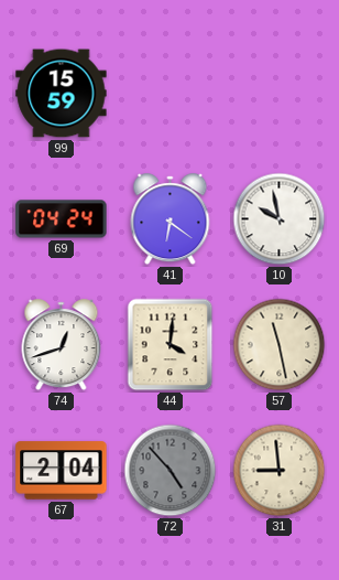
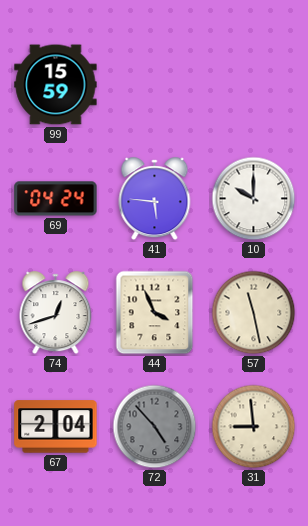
41: 6:21 -> 5:46
10: 9:58 -> 10:00
44: 4:01 -> 3:56
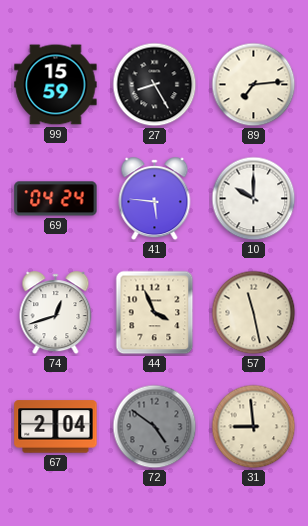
27: none -> 8:25
89: none -> 7:14
72: 4:53 -> 4:51
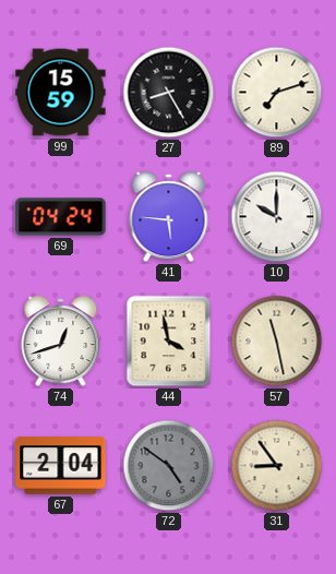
89: 7:14 -> 7:12
44: 3:56 -> 3:58
31: 8:59 -> 8:54
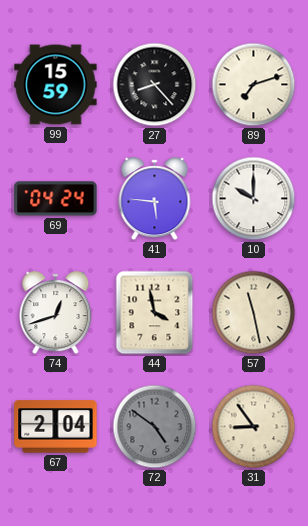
27: 8:25 -> 8:23
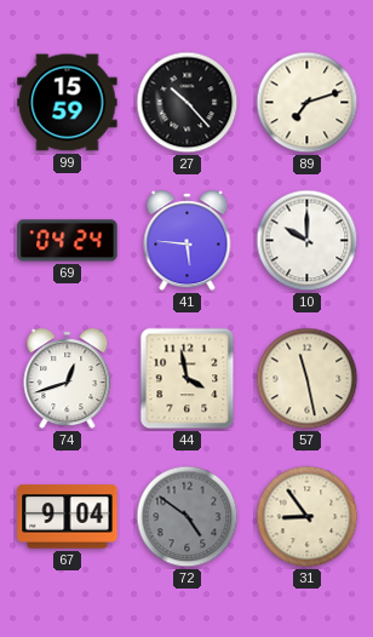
27: 8:23 -> 10:23
67: 2:04 -> 9:04
